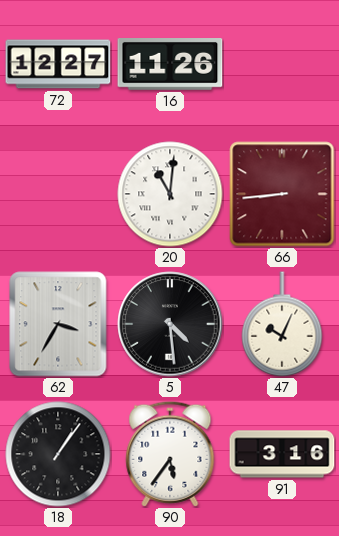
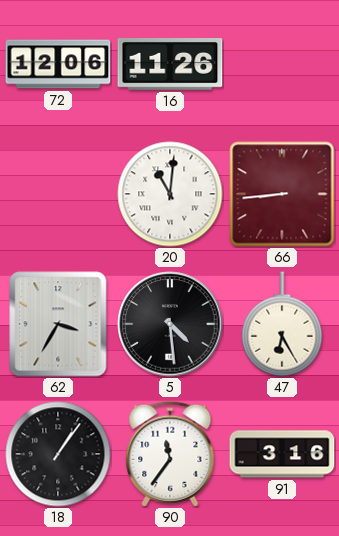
72: 12:27 -> 12:06
47: 10:04 -> 6:25
90: 5:36 -> 11:36
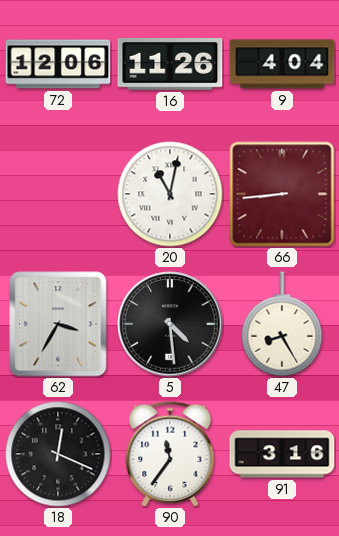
9: none -> 4:04
20: 11:01 -> 11:02
47: 6:25 -> 8:25
18: 1:06 -> 12:19
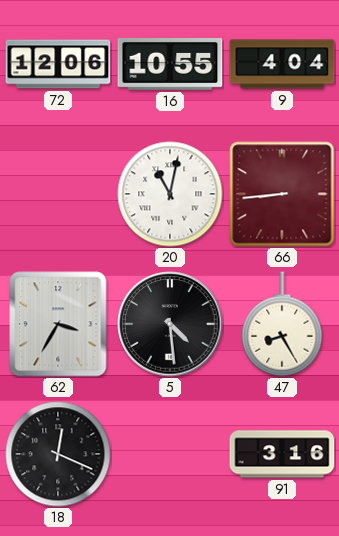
16: 11:26 -> 10:55
90: 11:36 -> none
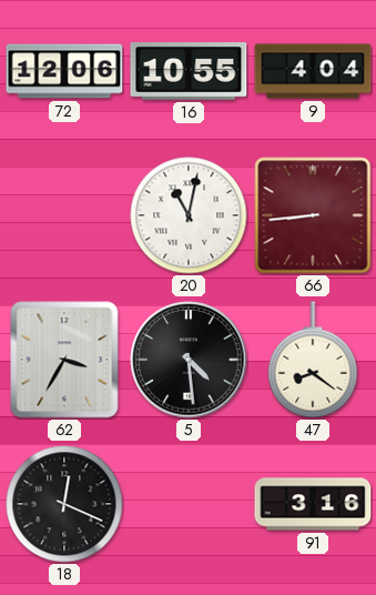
47: 8:25 -> 8:21
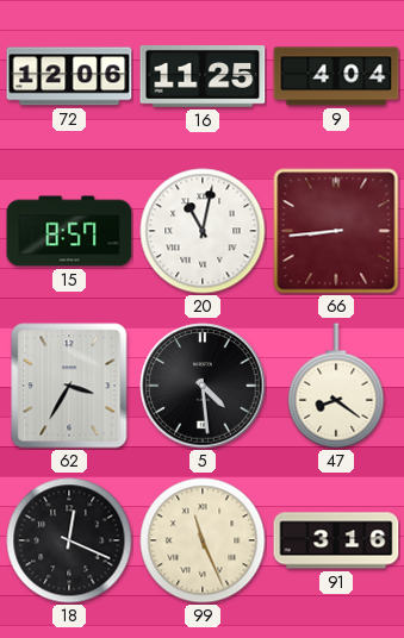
16: 10:55 -> 11:25
15: none -> 8:57
99: none -> 11:26
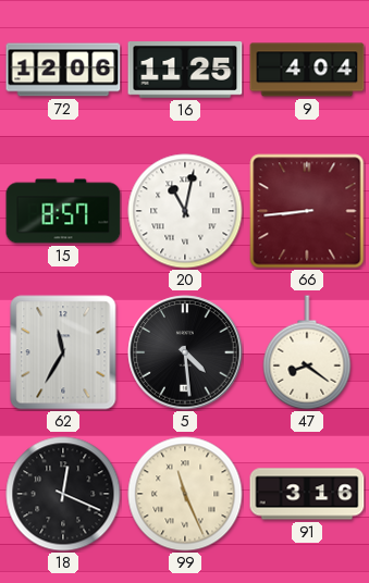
62: 3:35 -> 11:35
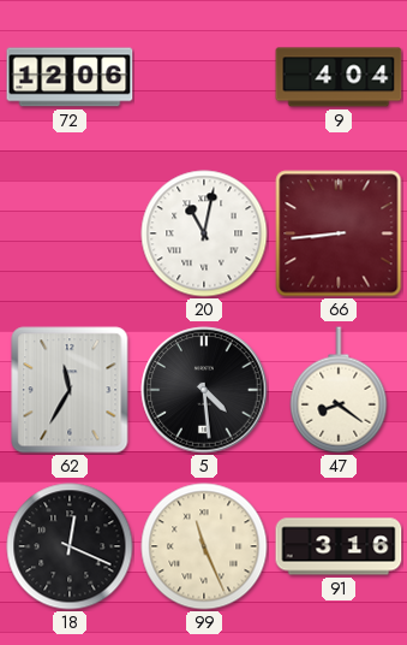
16: 11:25 -> none
15: 8:57 -> none
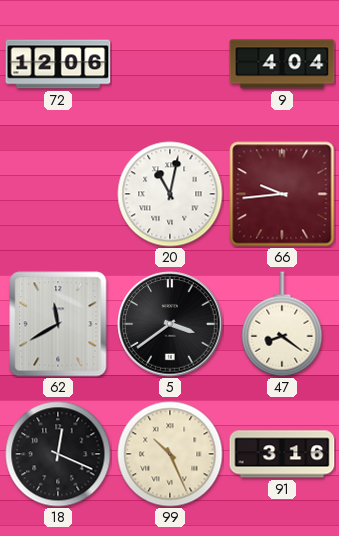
66: 8:44 -> 9:44
62: 11:35 -> 11:40
5: 4:29 -> 3:39
99: 11:26 -> 10:26
